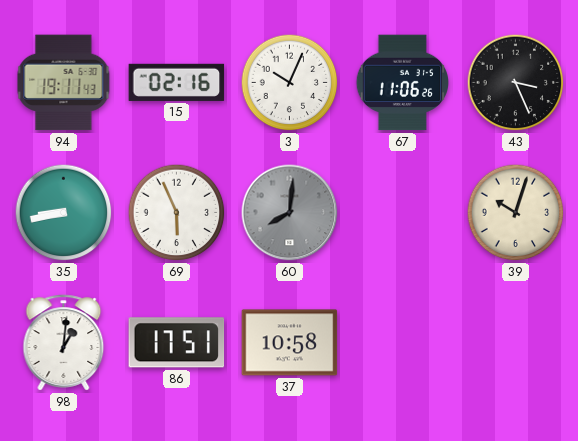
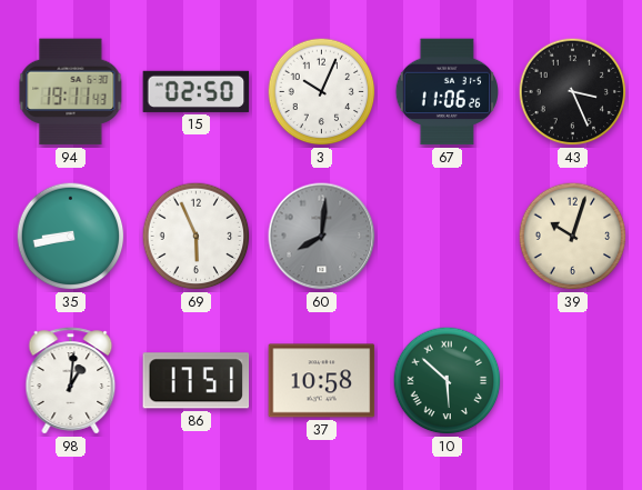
15: 02:16 -> 02:50
10: none -> 5:52
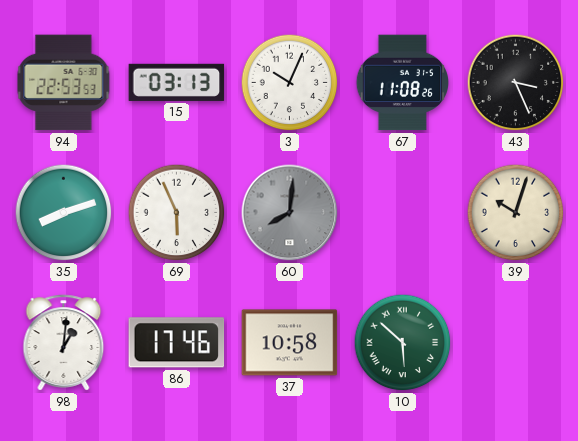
94: 19:11 -> 22:53
15: 02:50 -> 03:13
67: 11:06 -> 11:08
35: 8:43 -> 8:12
86: 17:51 -> 17:46
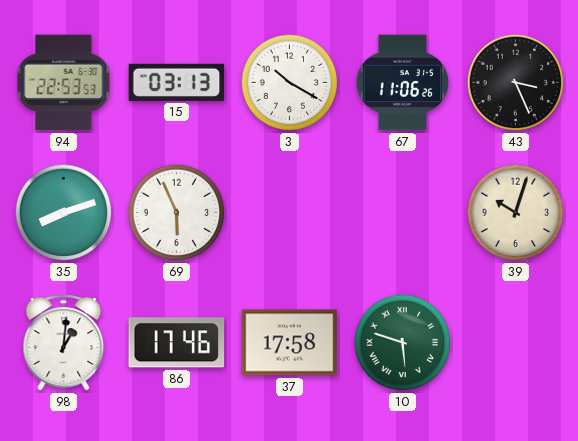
3: 10:04 -> 10:20
67: 11:08 -> 11:06
60: 8:01 -> none
37: 10:58 -> 17:58
10: 5:52 -> 5:48
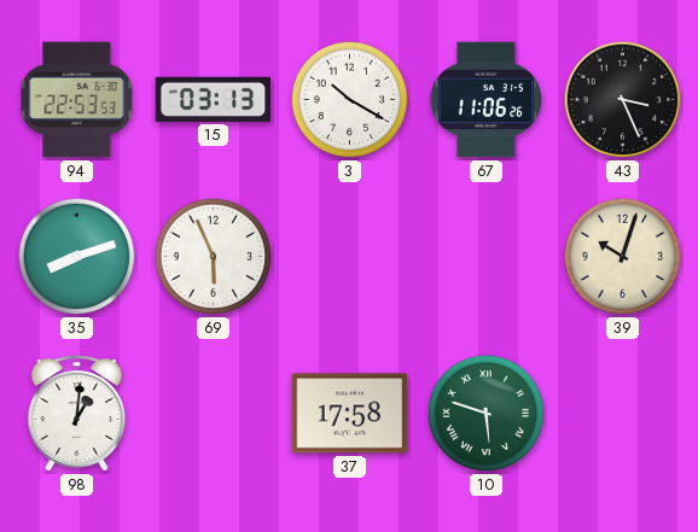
86: 17:46 -> none
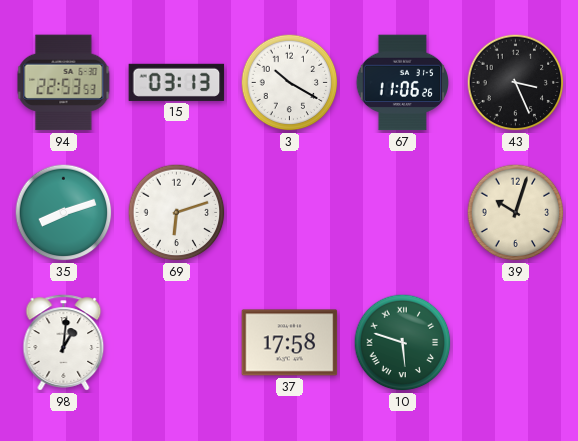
69: 5:56 -> 6:12
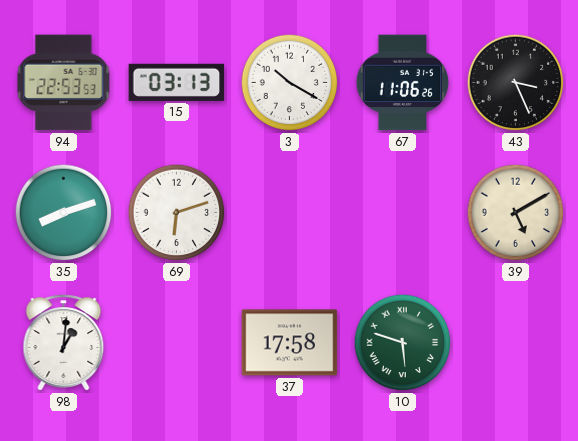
39: 10:03 -> 5:10
